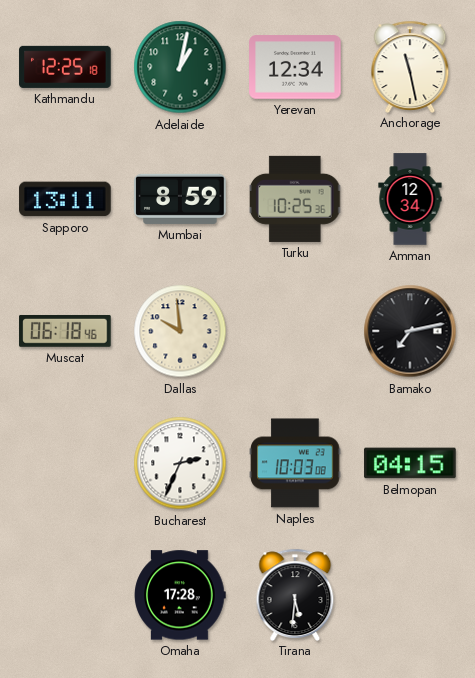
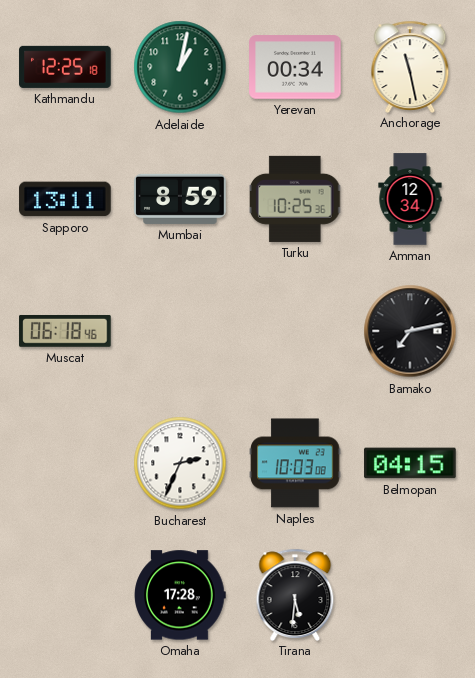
Yerevan: 12:34 -> 00:34
Dallas: 9:59 -> none
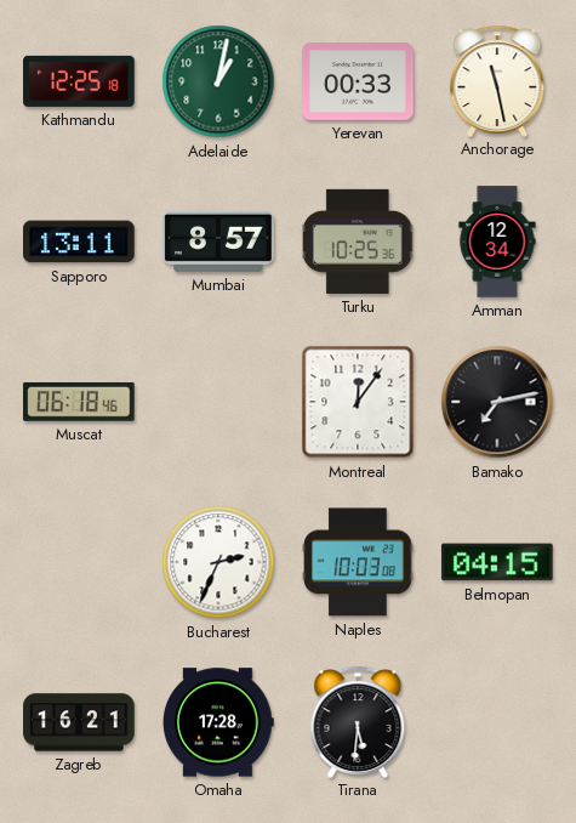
Yerevan: 00:34 -> 00:33
Mumbai: 8:59 -> 8:57
Montreal: none -> 12:06
Zagreb: none -> 16:21
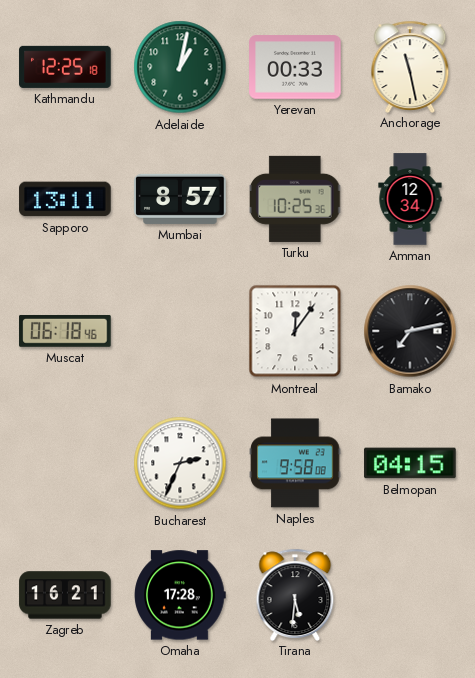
Naples: 10:03 -> 9:58
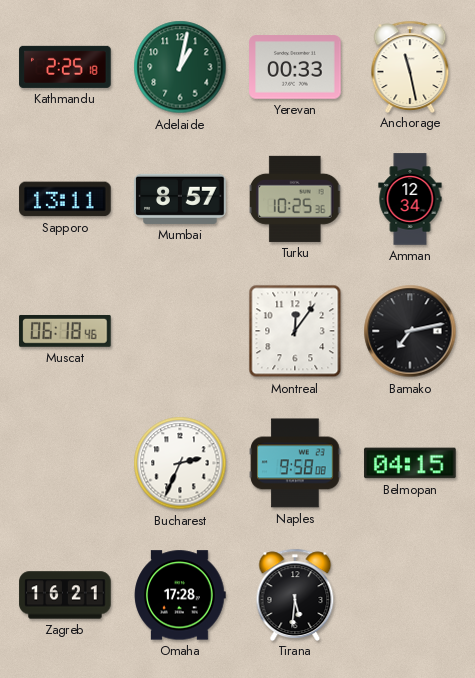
Kathmandu: 12:25 -> 2:25
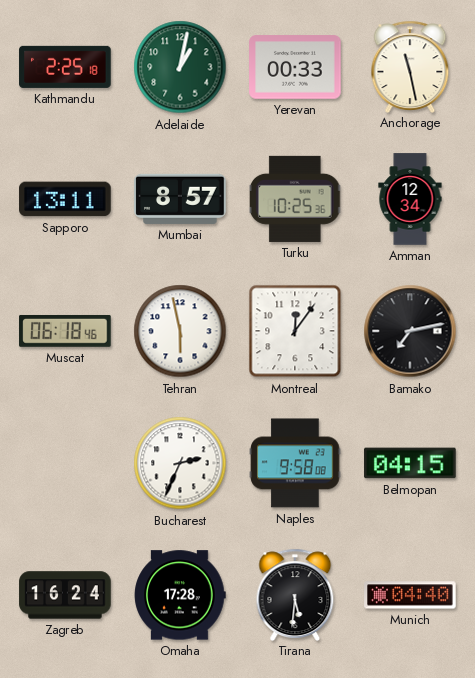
Tehran: none -> 5:58
Zagreb: 16:21 -> 16:24
Munich: none -> 04:40
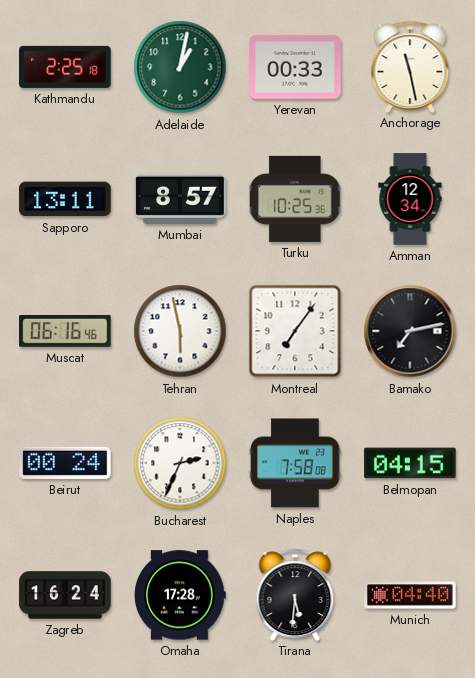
Muscat: 06:18 -> 06:16
Montreal: 12:06 -> 7:06
Beirut: none -> 00:24
Naples: 9:58 -> 7:58
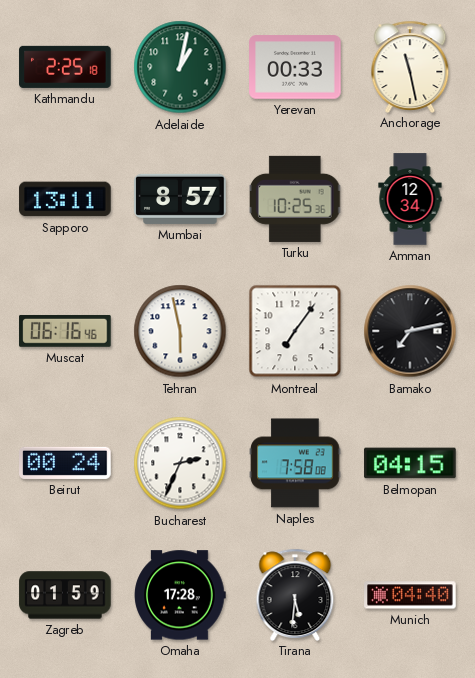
Zagreb: 16:24 -> 01:59
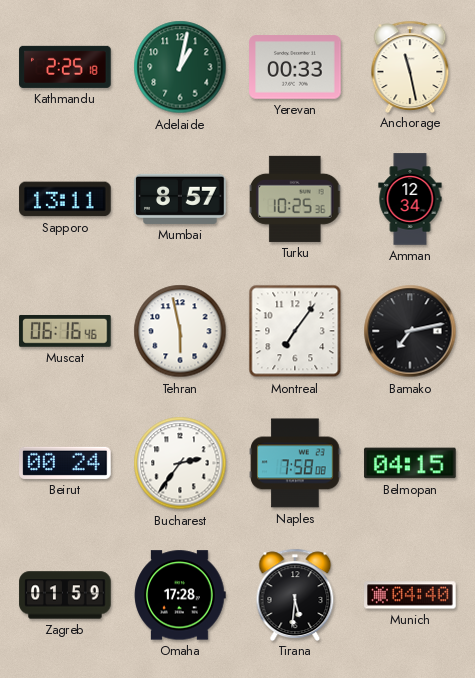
Bucharest: 2:34 -> 2:36
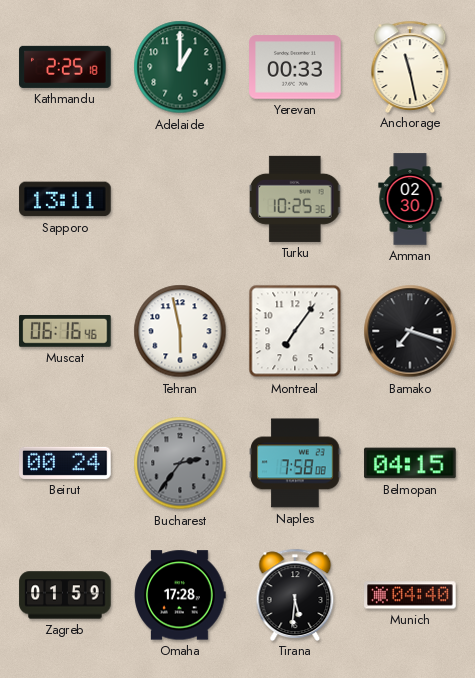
Adelaide: 1:02 -> 1:00
Mumbai: 8:57 -> none
Amman: 12:34 -> 02:30
Bamako: 7:13 -> 7:18
Bucharest dial: white -> grey
